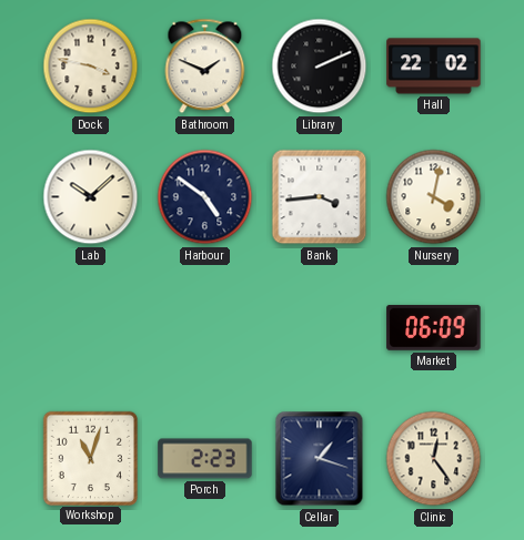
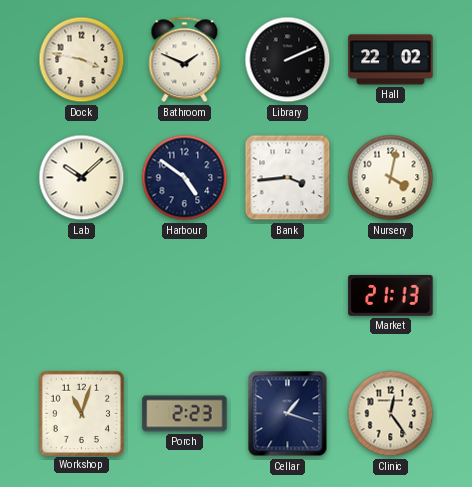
Market: 06:09 -> 21:13
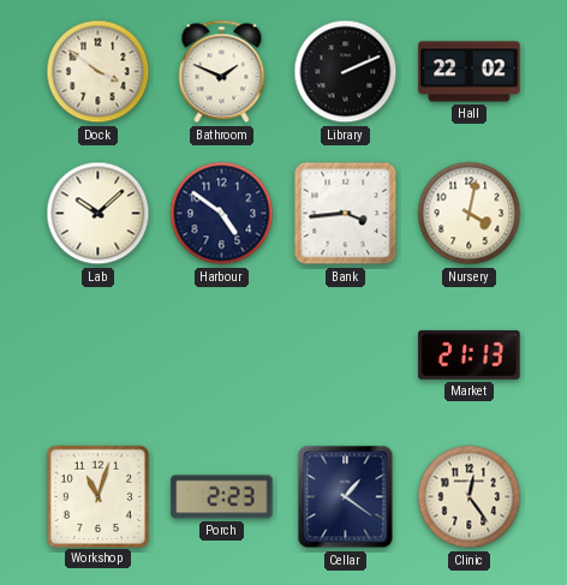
Dock: 3:47 -> 3:51
Cellar: 1:18 -> 1:21
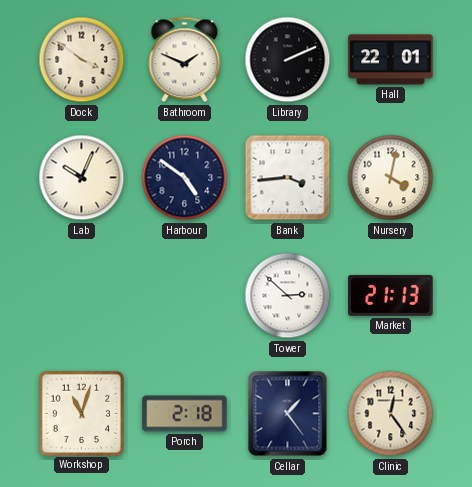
Hall: 22:02 -> 22:01
Lab: 10:08 -> 10:04
Tower: none -> 2:52
Porch: 2:23 -> 2:18
Cellar: 1:21 -> 1:24
